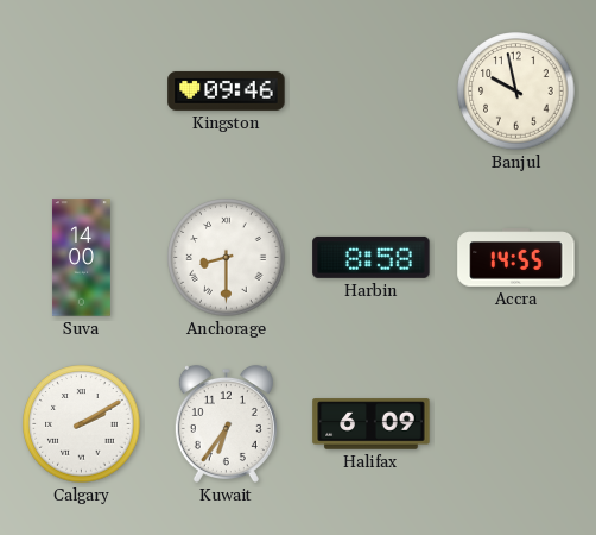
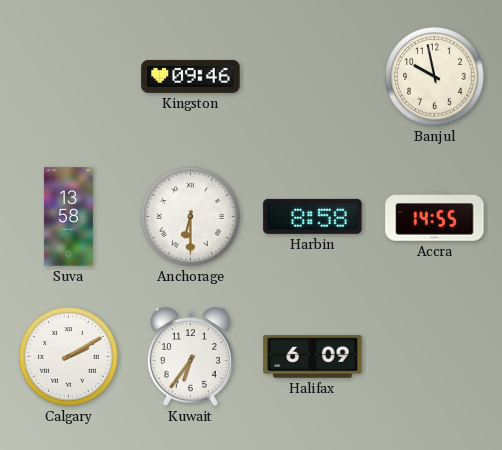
Suva: 14:00 -> 13:58
Anchorage: 8:30 -> 6:30
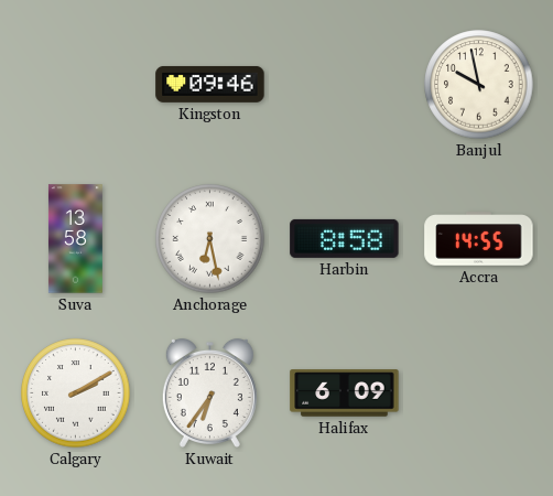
Anchorage: 6:30 -> 6:28
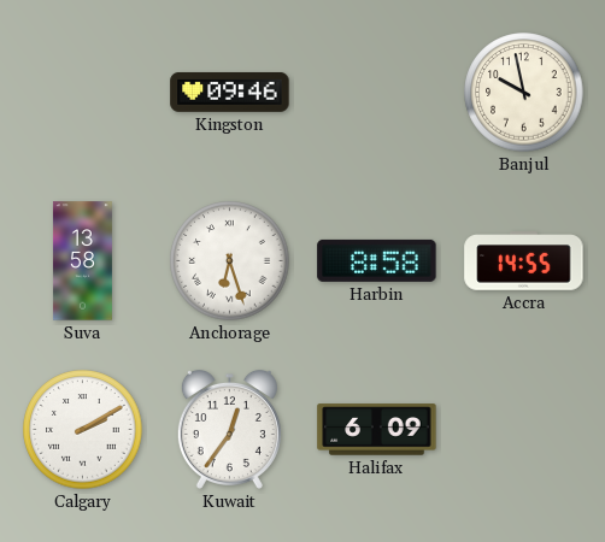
Anchorage: 6:28 -> 6:27
Kuwait: 6:36 -> 12:36
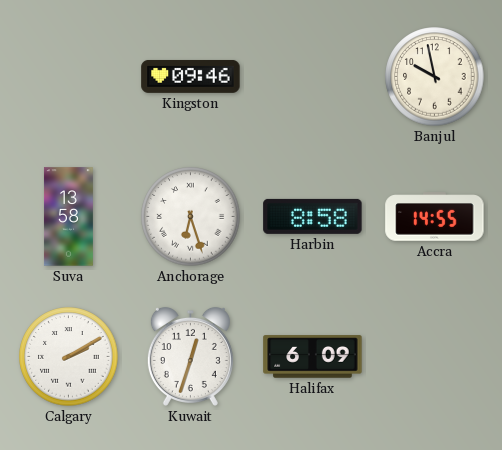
Kuwait: 12:36 -> 12:33
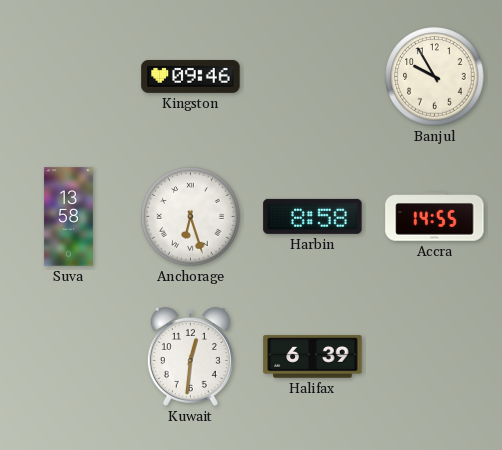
Banjul: 9:58 -> 9:55
Calgary: 2:10 -> none
Kuwait: 12:33 -> 12:31
Halifax: 6:09 -> 6:39
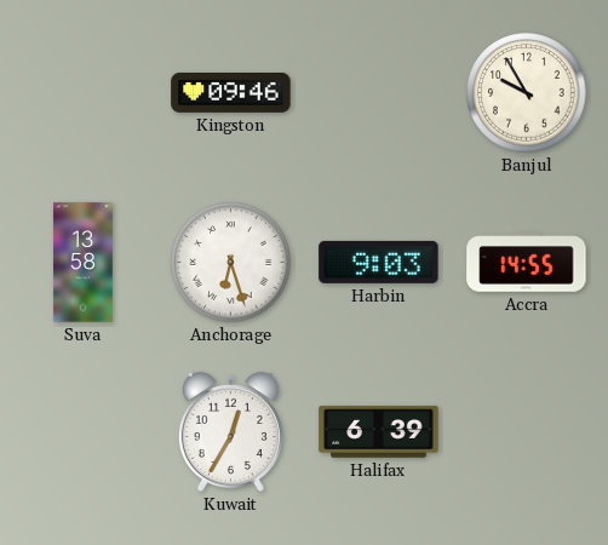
Harbin: 8:58 -> 9:03
Kuwait: 12:31 -> 12:35
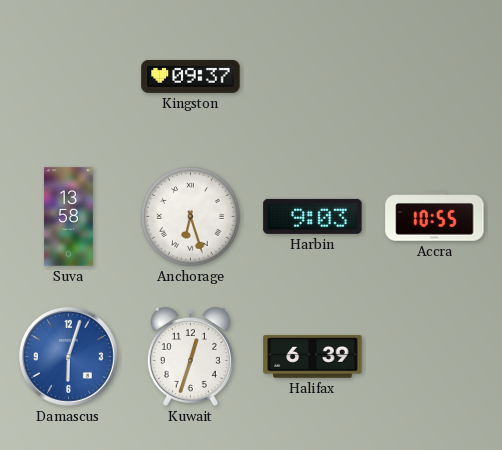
Kingston: 09:46 -> 09:37
Banjul: 9:55 -> none
Accra: 14:55 -> 10:55
Damascus: none -> 6:03
Kuwait: 12:35 -> 12:33
